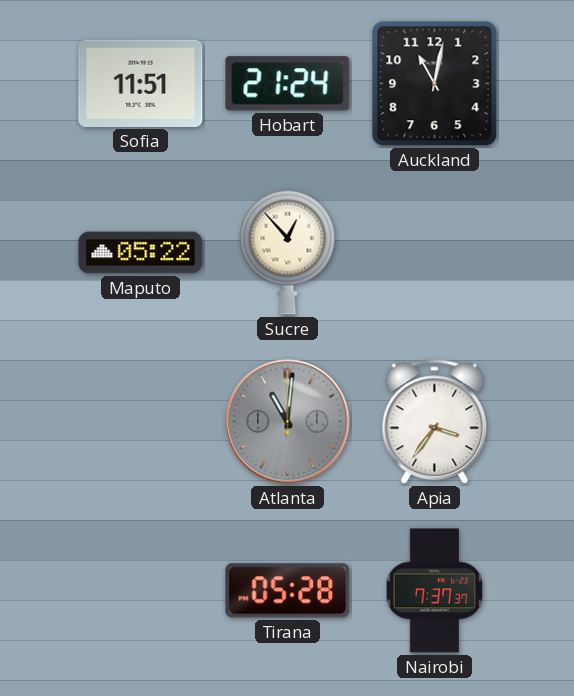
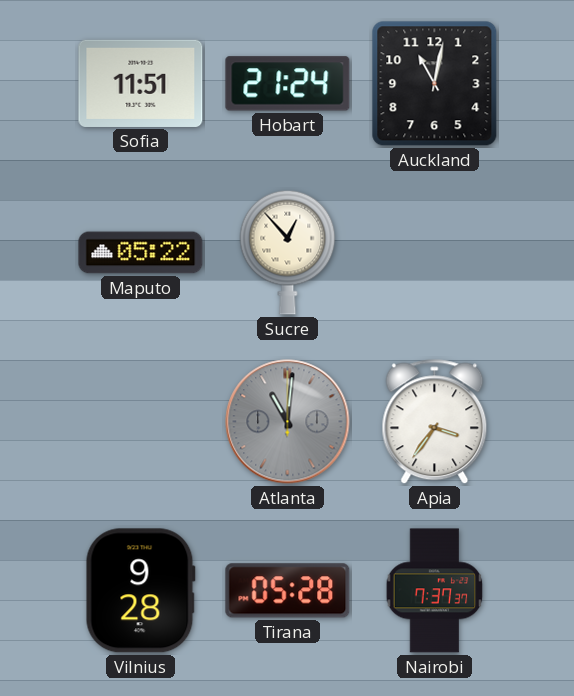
Vilnius: none -> 9:28
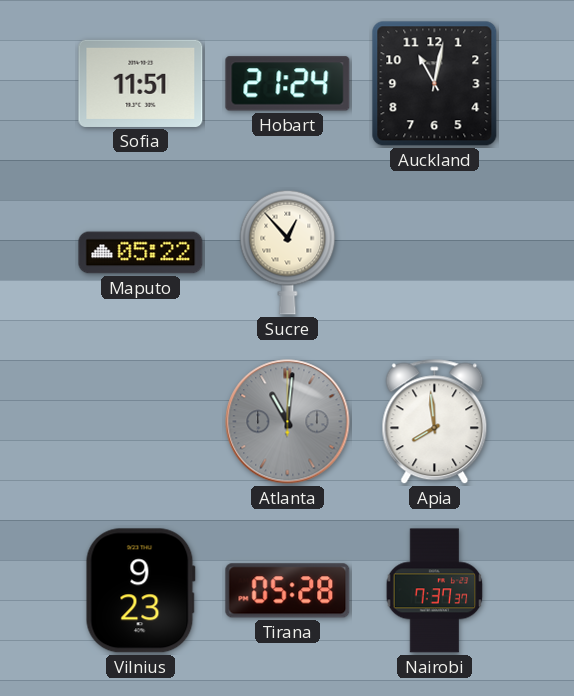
Apia: 3:36 -> 7:59
Vilnius: 9:28 -> 9:23
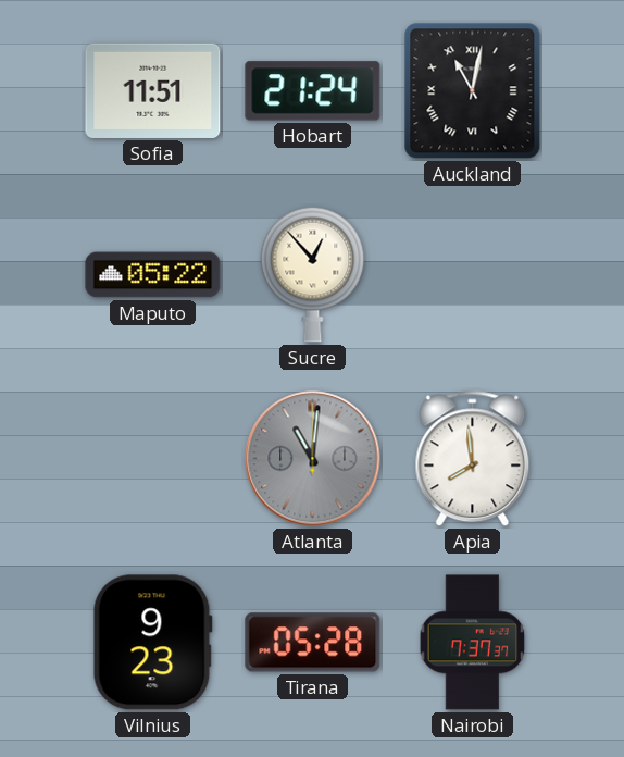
Auckland numerals: Arabic -> Roman
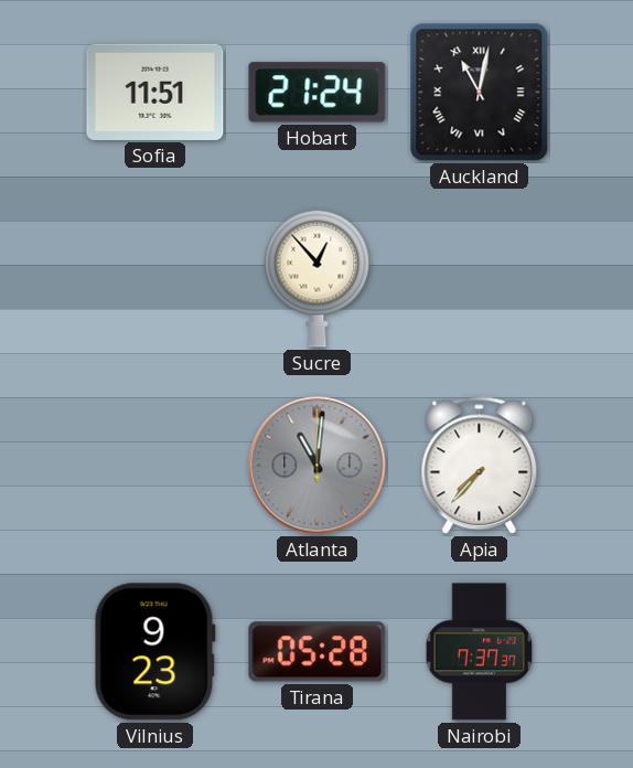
Maputo: 05:22 -> none
Apia: 7:59 -> 7:37
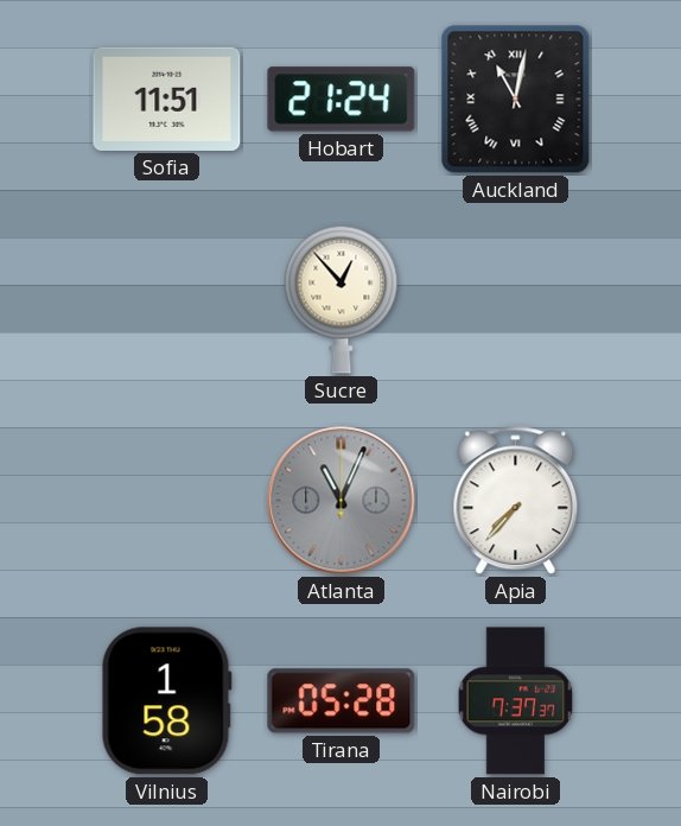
Atlanta: 11:01 -> 11:04
Vilnius: 9:23 -> 1:58
